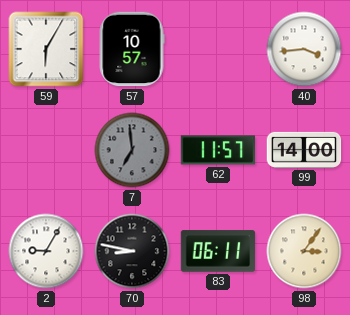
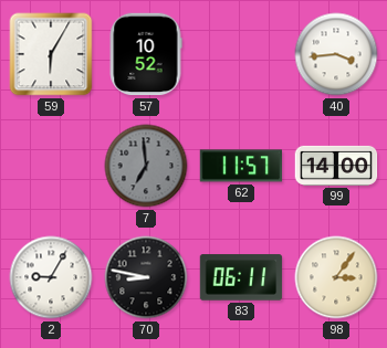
57: 10:57 -> 10:52
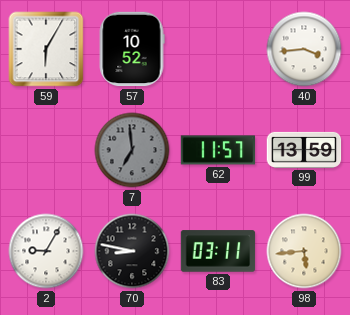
99: 14:00 -> 13:59
83: 06:11 -> 03:11
98: 3:06 -> 5:44
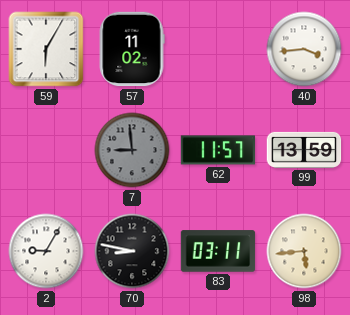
57: 10:52 -> 11:02
7: 6:59 -> 8:59
